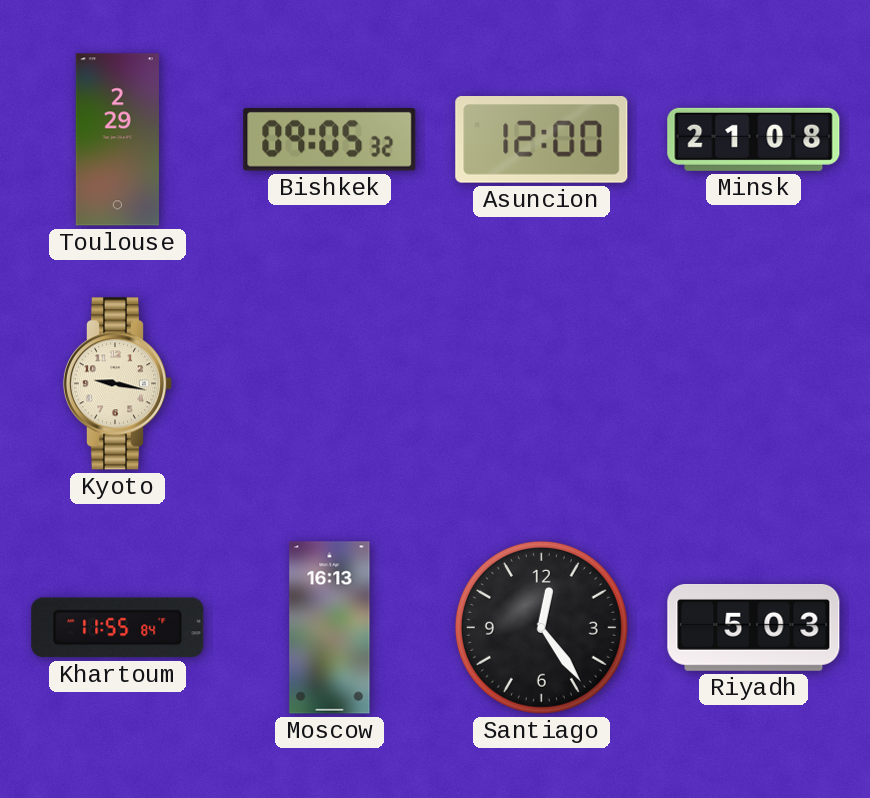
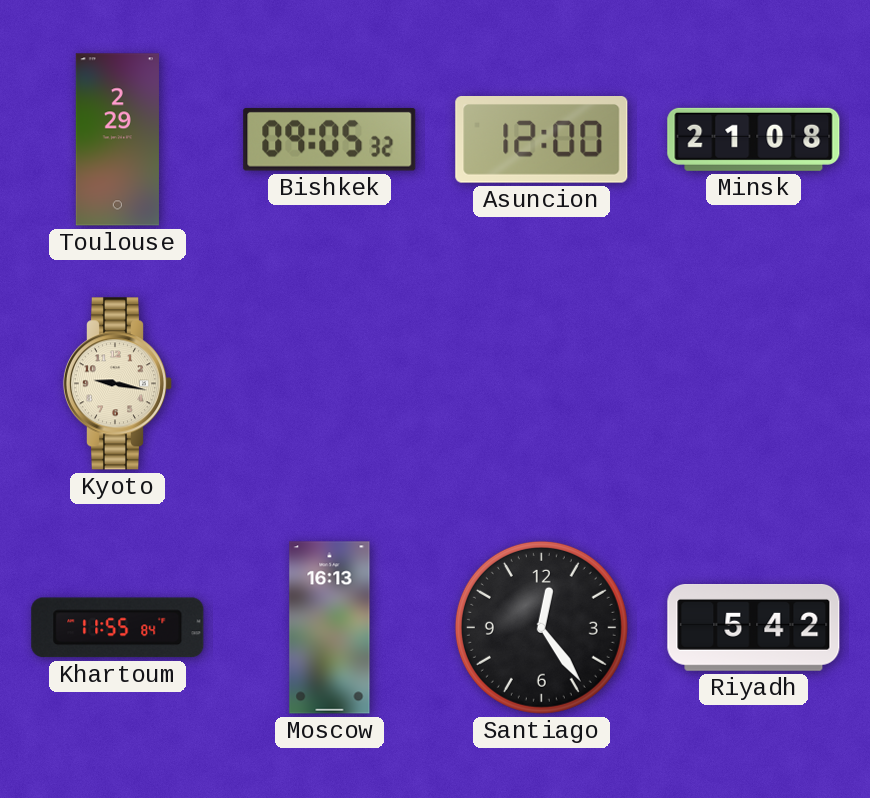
Riyadh: 5:03 -> 5:42
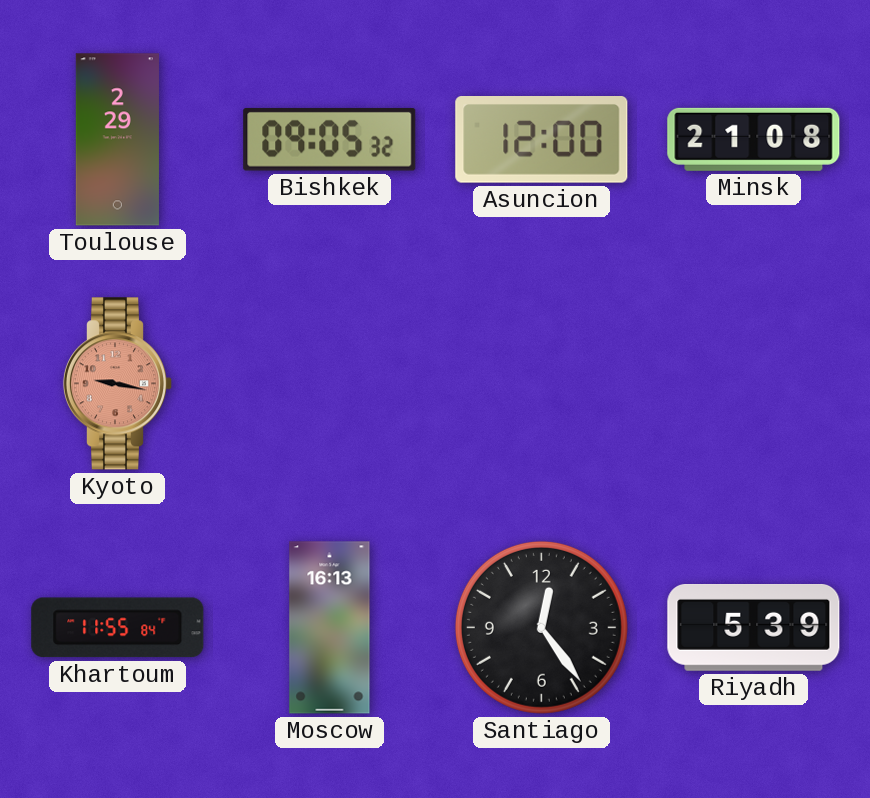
Kyoto dial: cream -> salmon
Riyadh: 5:42 -> 5:39
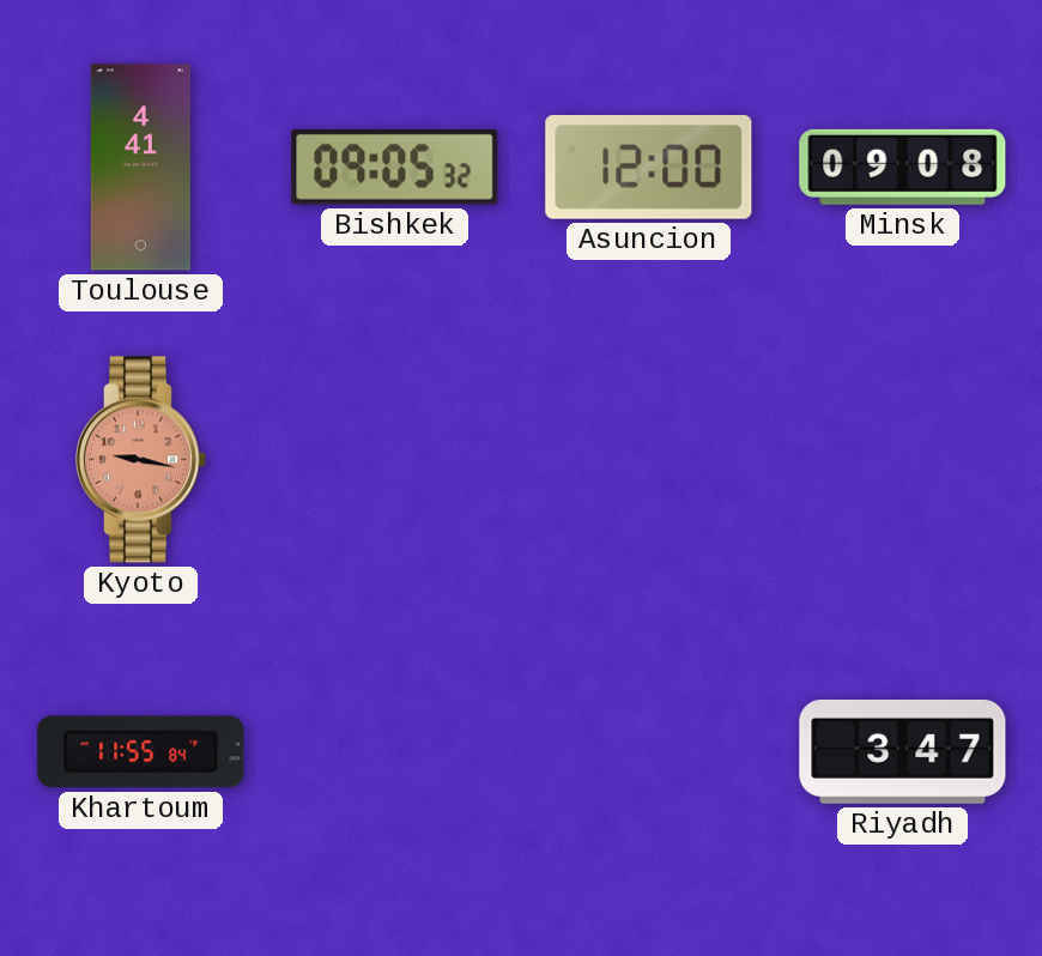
Toulouse: 2:29 -> 4:41
Minsk: 21:08 -> 09:08
Moscow: 16:13 -> none
Santiago: 12:24 -> none
Riyadh: 5:39 -> 3:47
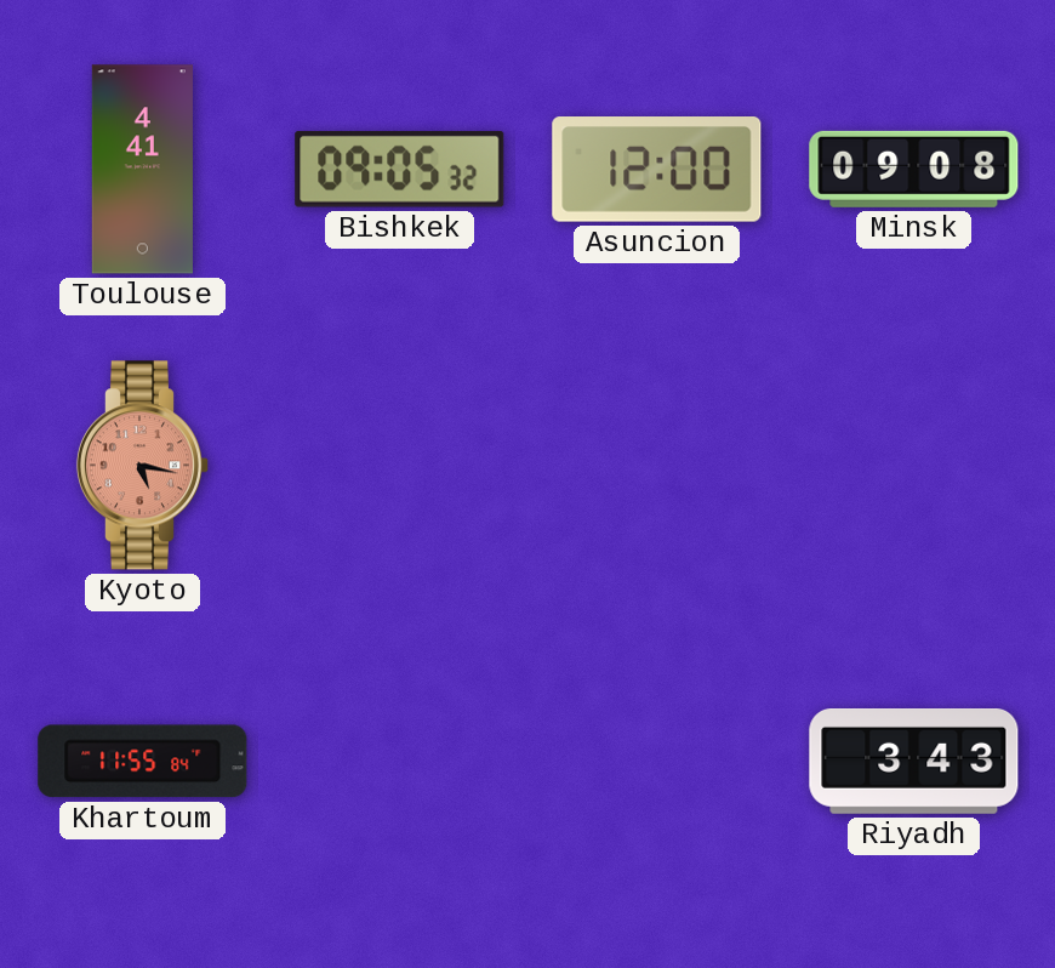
Kyoto: 9:17 -> 5:17
Riyadh: 3:47 -> 3:43
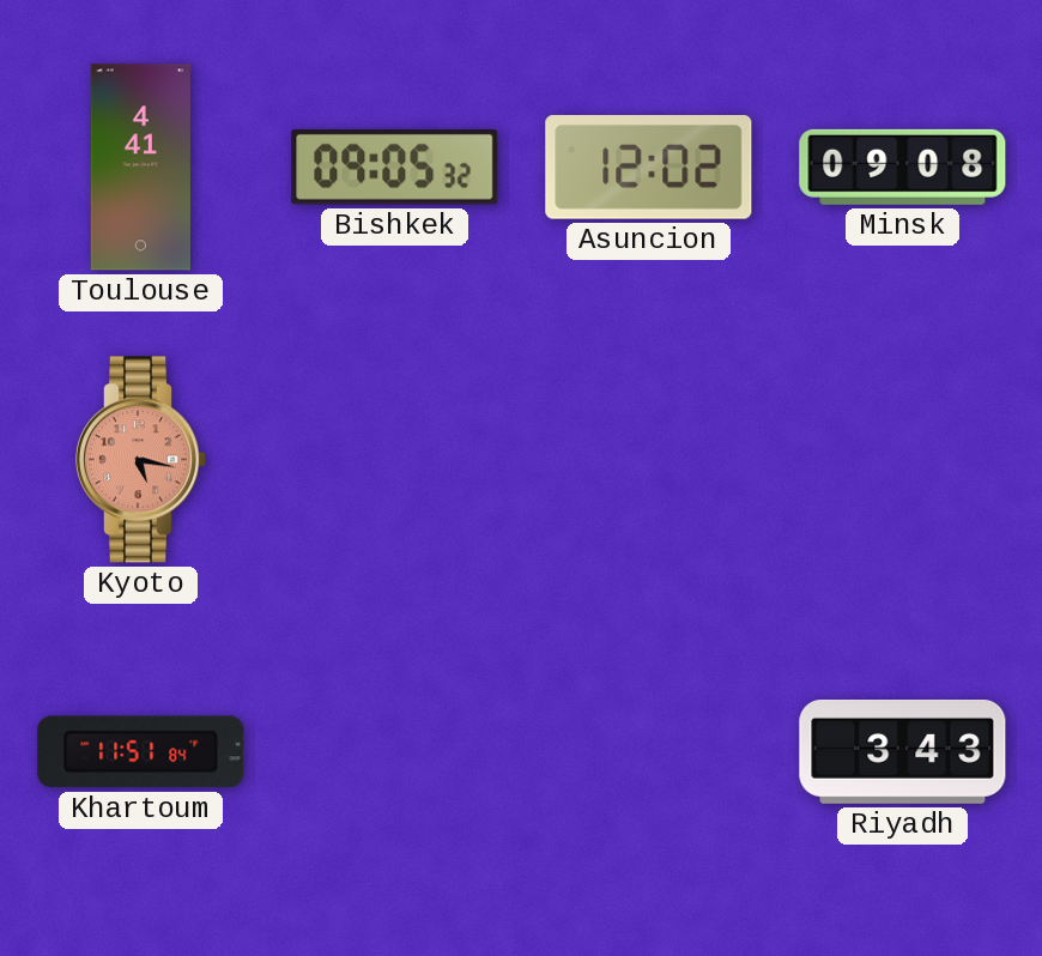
Asuncion: 12:00 -> 12:02
Khartoum: 11:55 -> 11:51
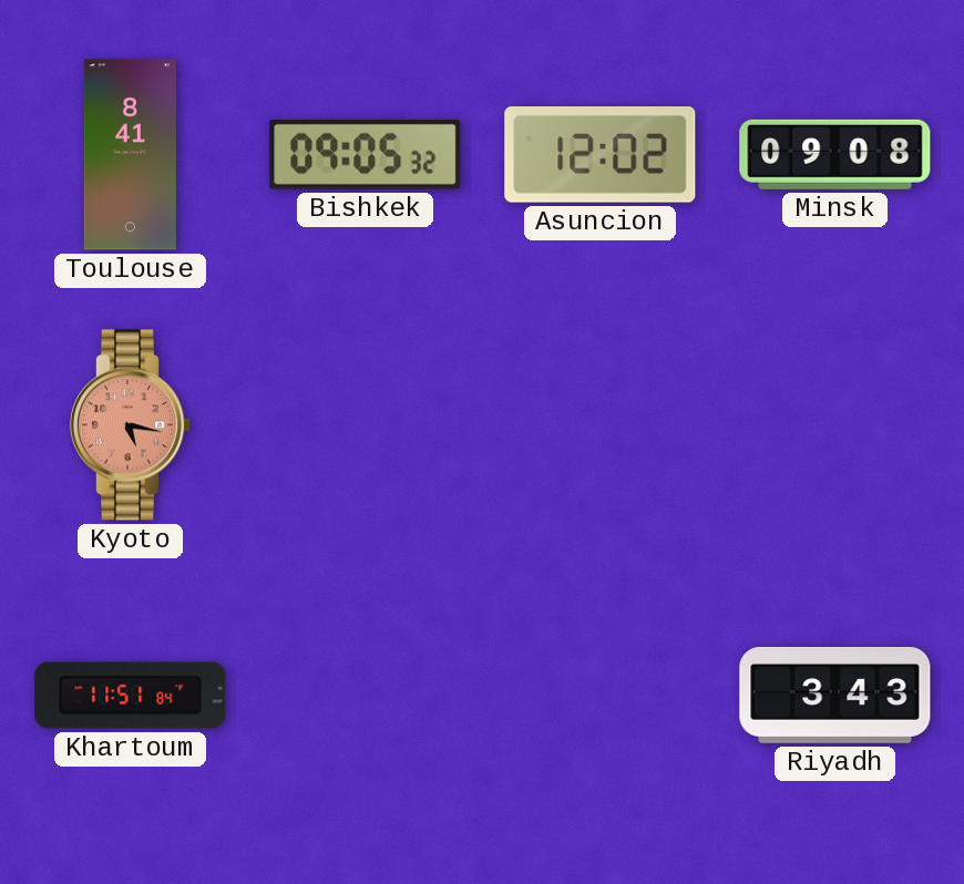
Toulouse: 4:41 -> 8:41
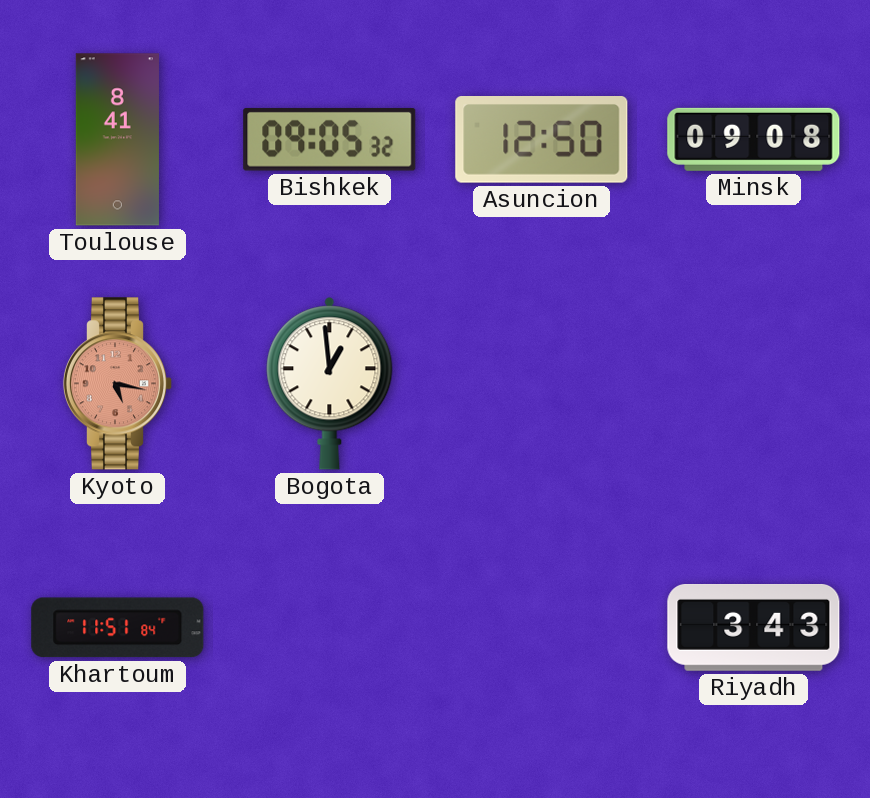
Asuncion: 12:02 -> 12:50
Bogota: none -> 12:59
